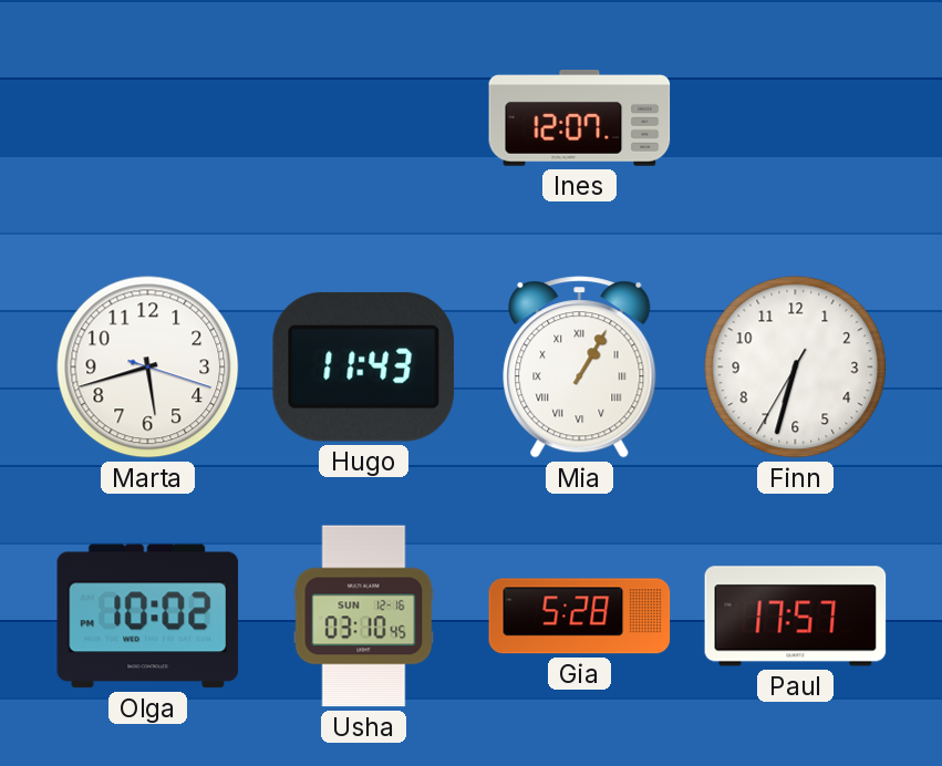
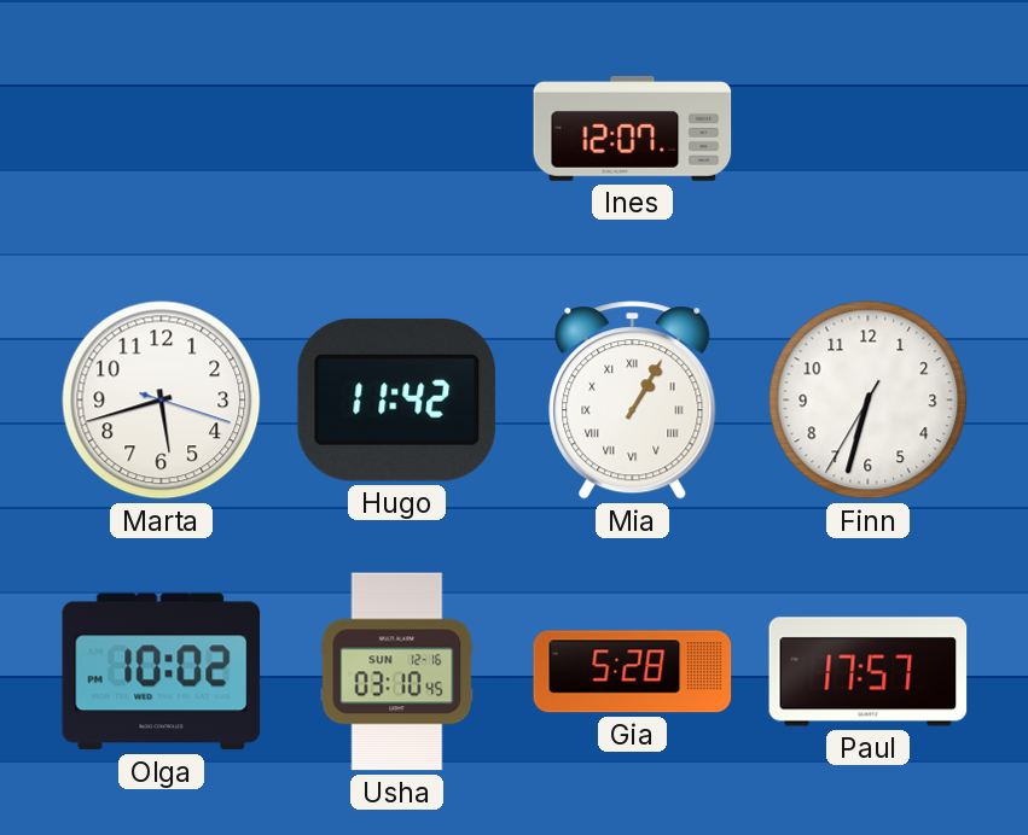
Hugo: 11:43 -> 11:42
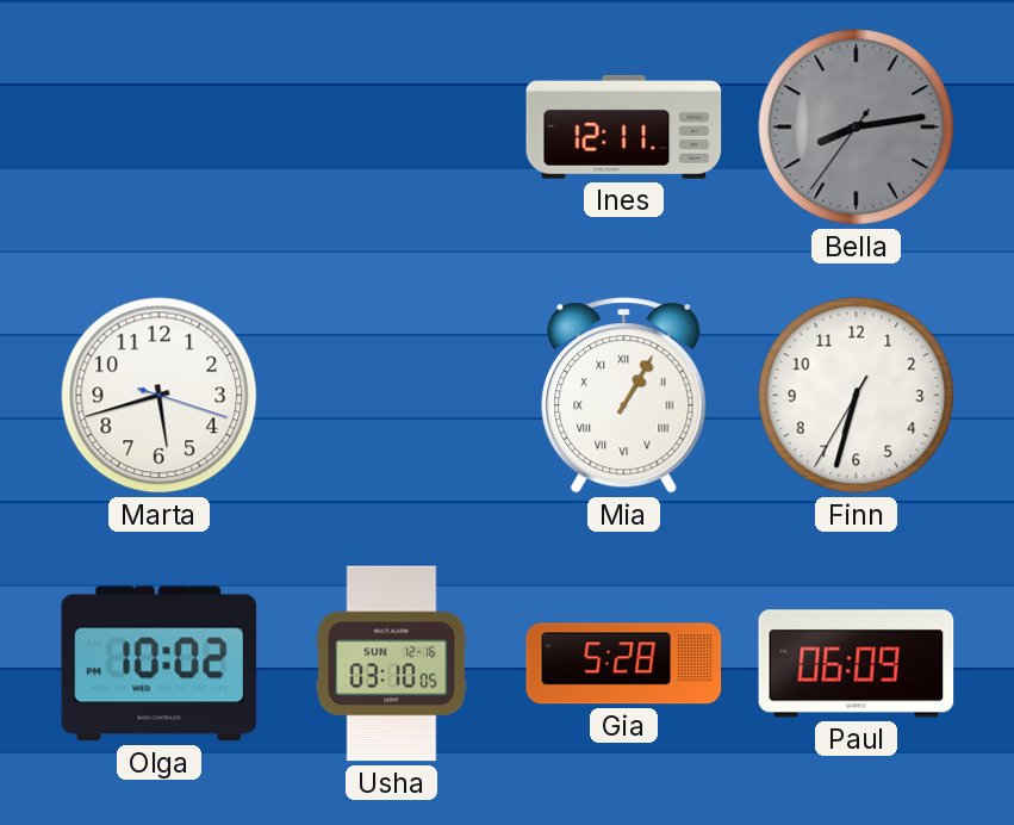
Ines: 12:07 -> 12:11
Bella: none -> 8:13
Hugo: 11:42 -> none
Usha: 03:10:45 -> 03:10:05
Paul: 17:57 -> 06:09
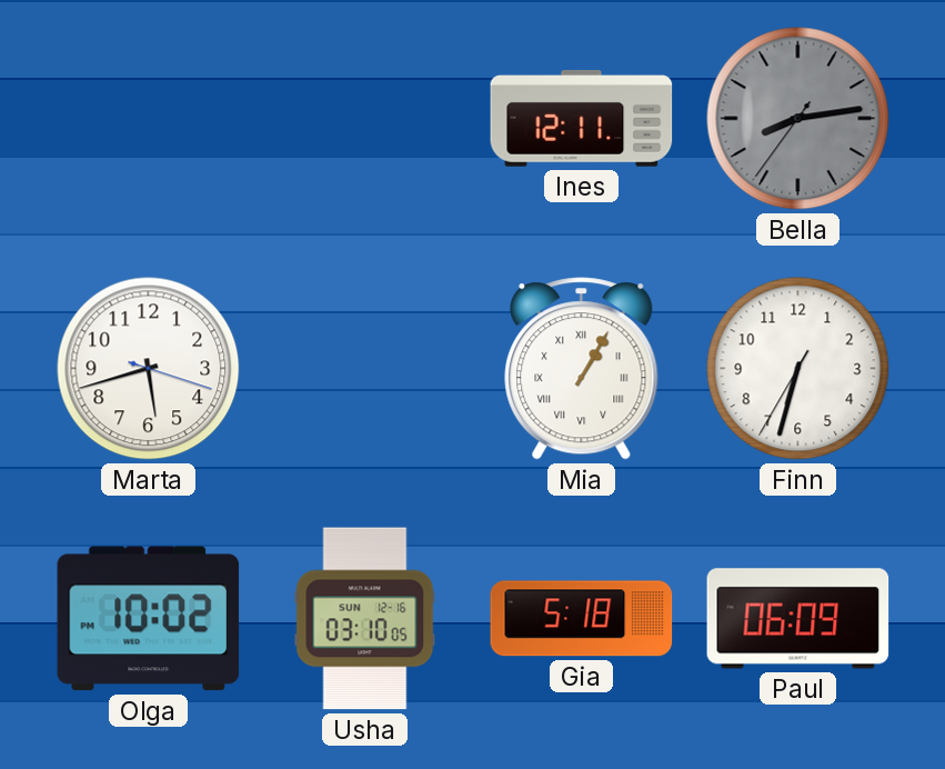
Gia: 5:28 -> 5:18
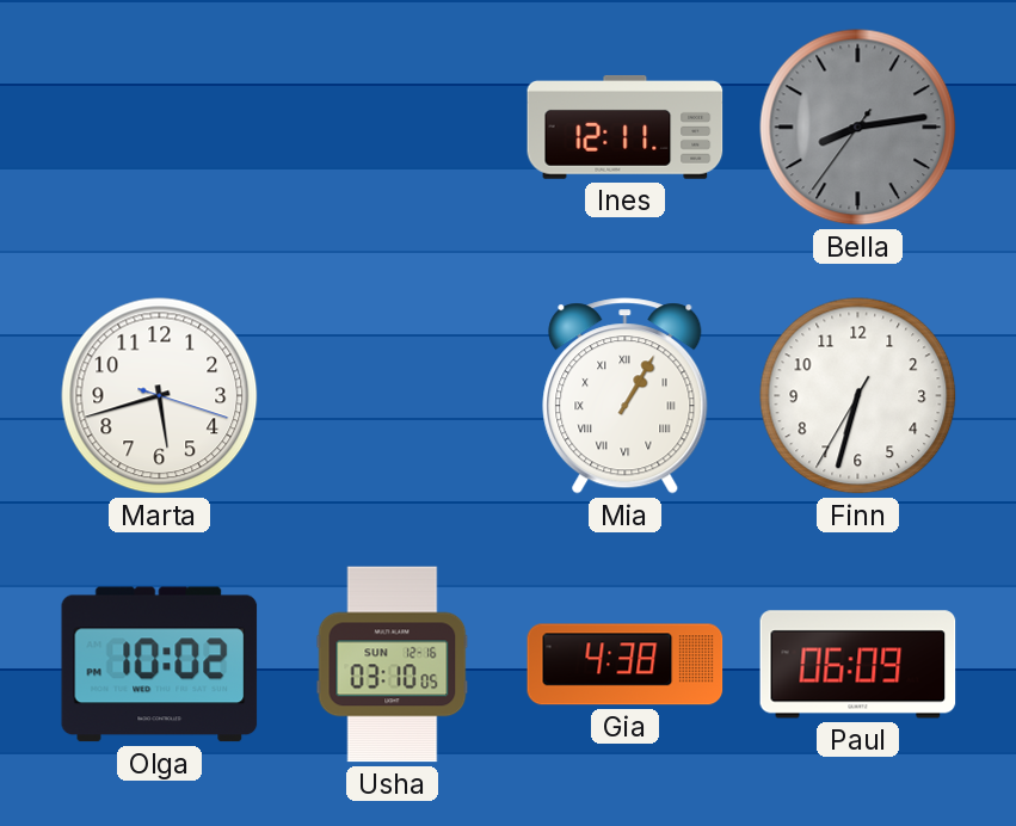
Gia: 5:18 -> 4:38
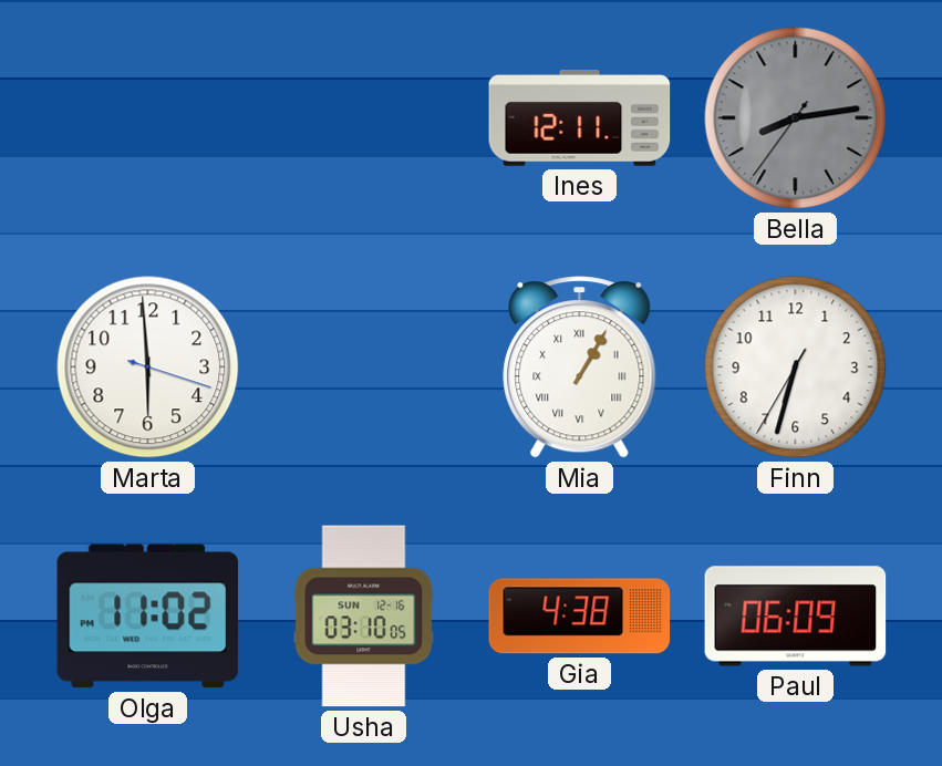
Marta: 5:42 -> 5:59
Olga: 10:02 -> 11:02
